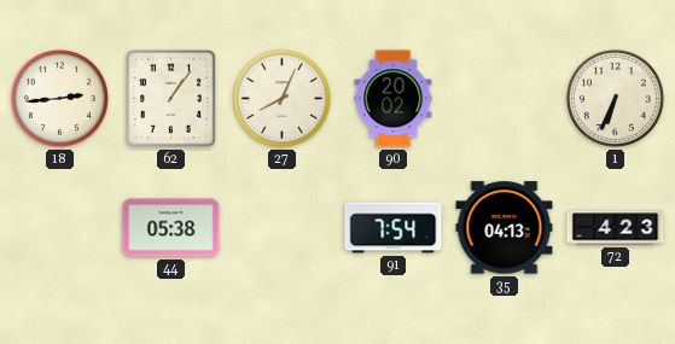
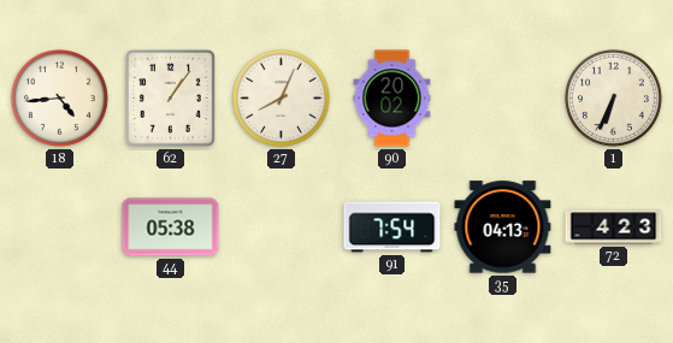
18: 2:44 -> 4:44
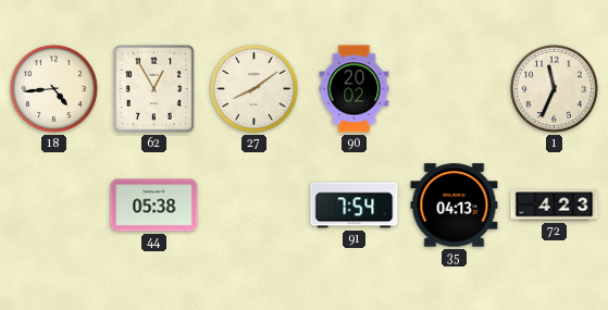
62: 1:06 -> 12:55
27: 8:04 -> 8:09
1: 6:34 -> 11:34
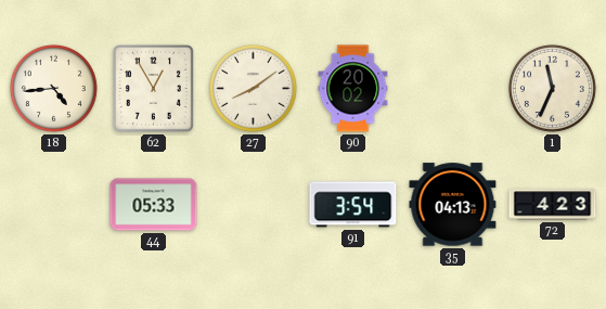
44: 05:38 -> 05:33
91: 7:54 -> 3:54
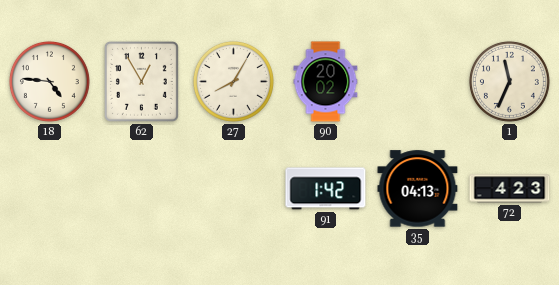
18: 4:44 -> 4:46
27: 8:09 -> 8:05
44: 05:33 -> none
91: 3:54 -> 1:42
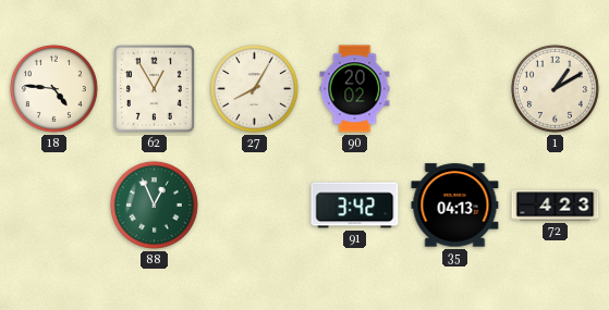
1: 11:34 -> 1:10
88: none -> 12:56
91: 1:42 -> 3:42
